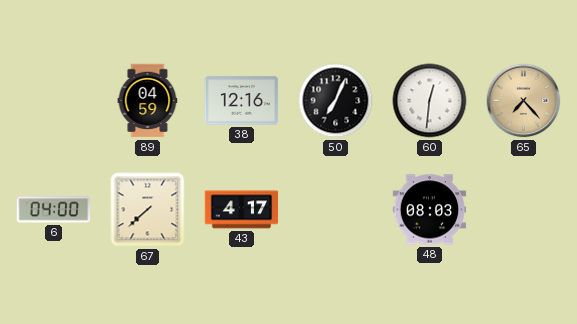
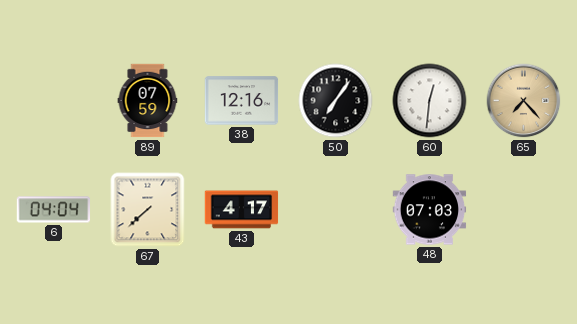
89: 04:59 -> 07:59
50: 7:04 -> 7:06
6: 04:00 -> 04:04
48: 08:03 -> 07:03
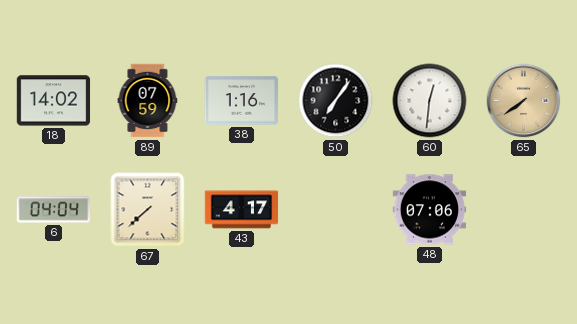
18: none -> 14:02
38: 12:16 -> 1:16
65: 7:23 -> 7:39
48: 07:03 -> 07:06
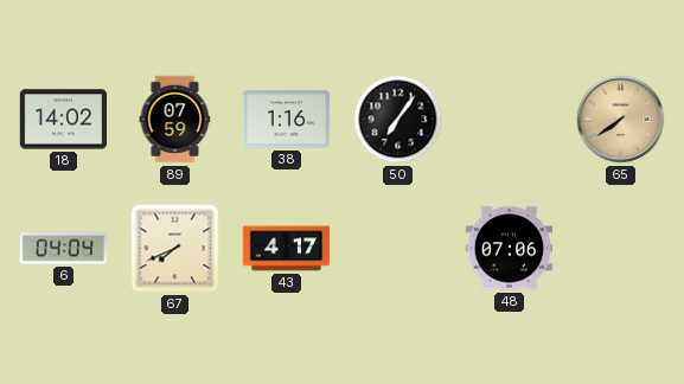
60: 12:31 -> none
67: 7:38 -> 7:41
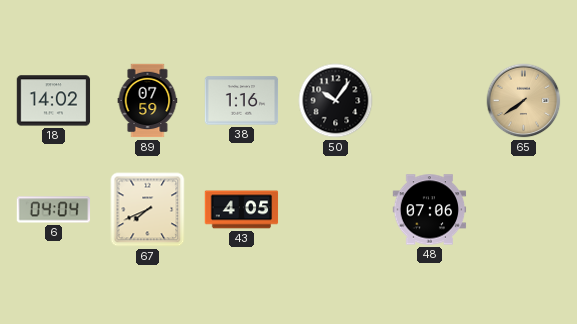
50: 7:06 -> 10:06
43: 4:17 -> 4:05
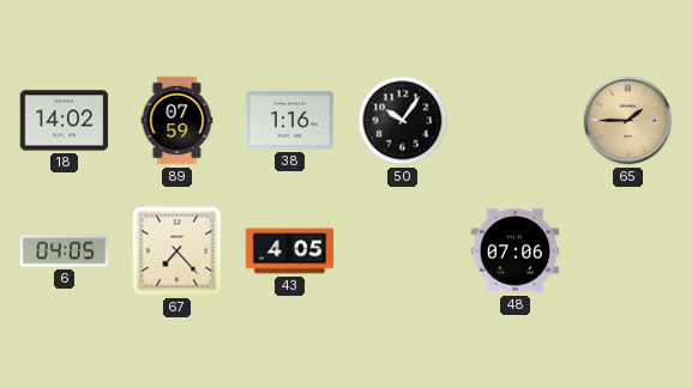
65: 7:39 -> 1:45
6: 04:04 -> 04:05
67: 7:41 -> 7:23
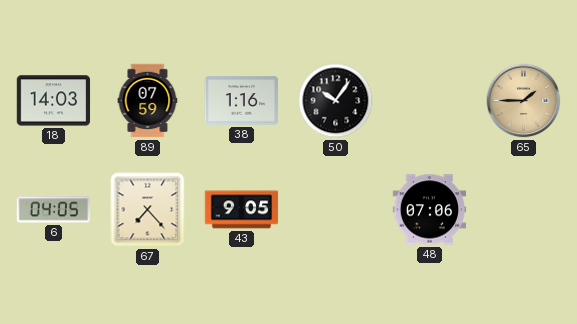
18: 14:02 -> 14:03
43: 4:05 -> 9:05
